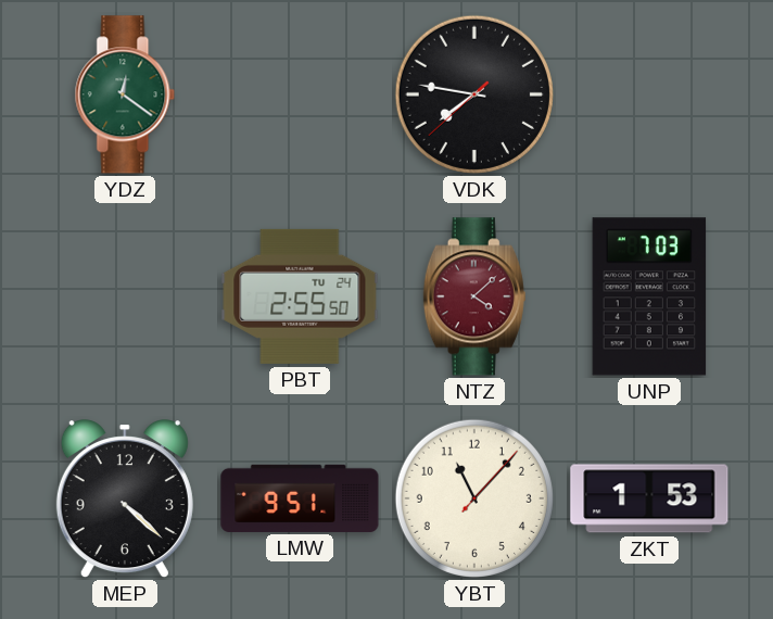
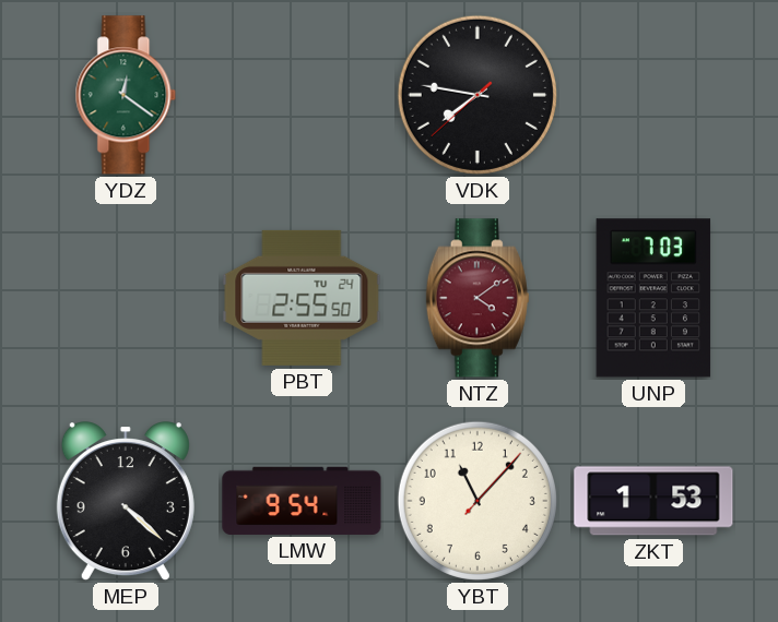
NTZ: 4:08 -> 4:09
LMW: 9:51 -> 9:54
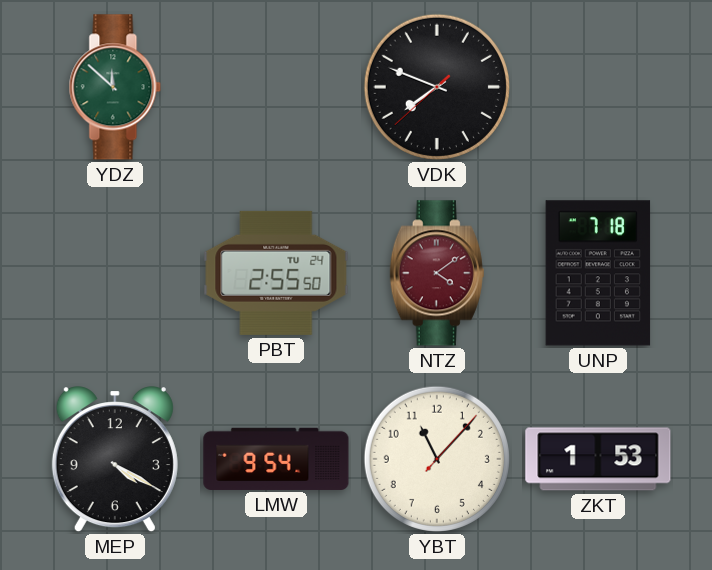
YDZ: 12:21 -> 11:52
VDK: 7:46 -> 7:48
UNP: 7:03 -> 7:18
MEP: 4:22 -> 4:20
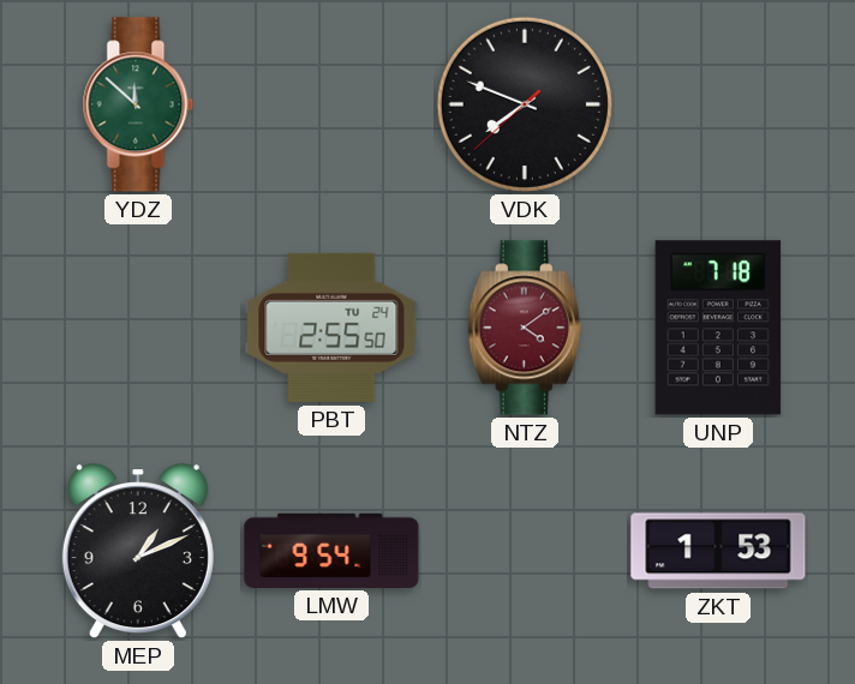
MEP: 4:20 -> 1:11
YBT: 11:07 -> none
